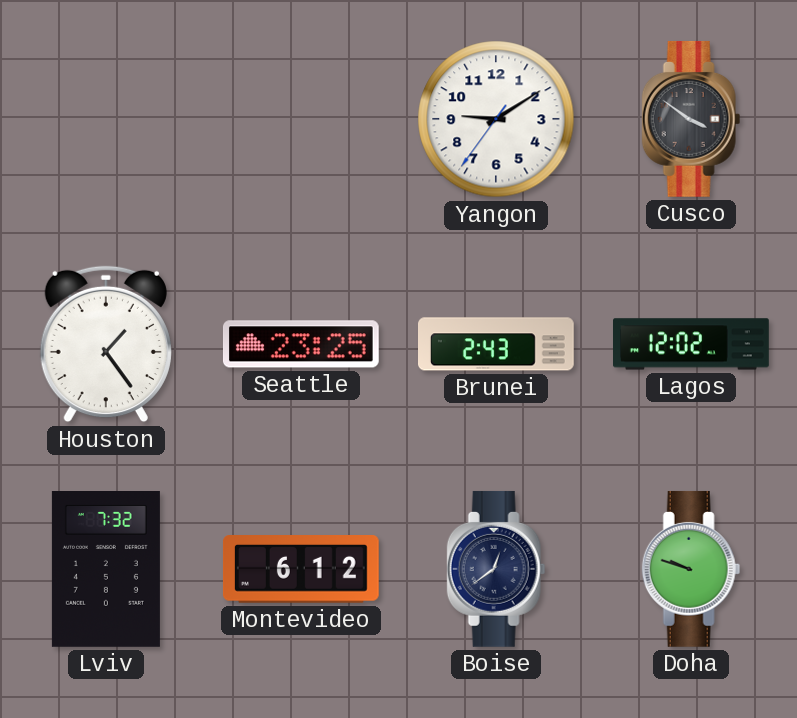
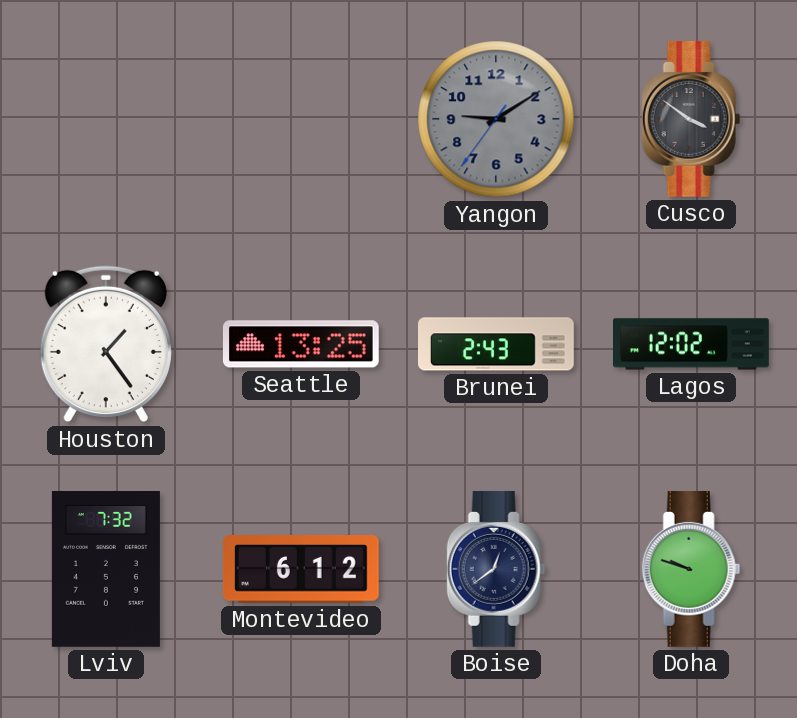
Yangon dial: white -> grey
Seattle: 23:25 -> 13:25
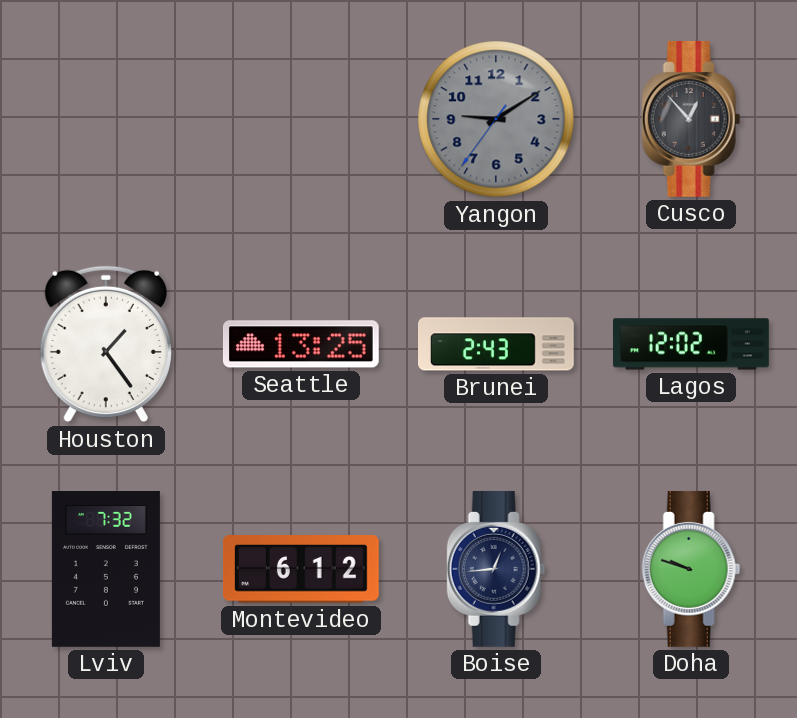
Cusco: 3:51 -> 12:53
Boise: 12:39 -> 12:44
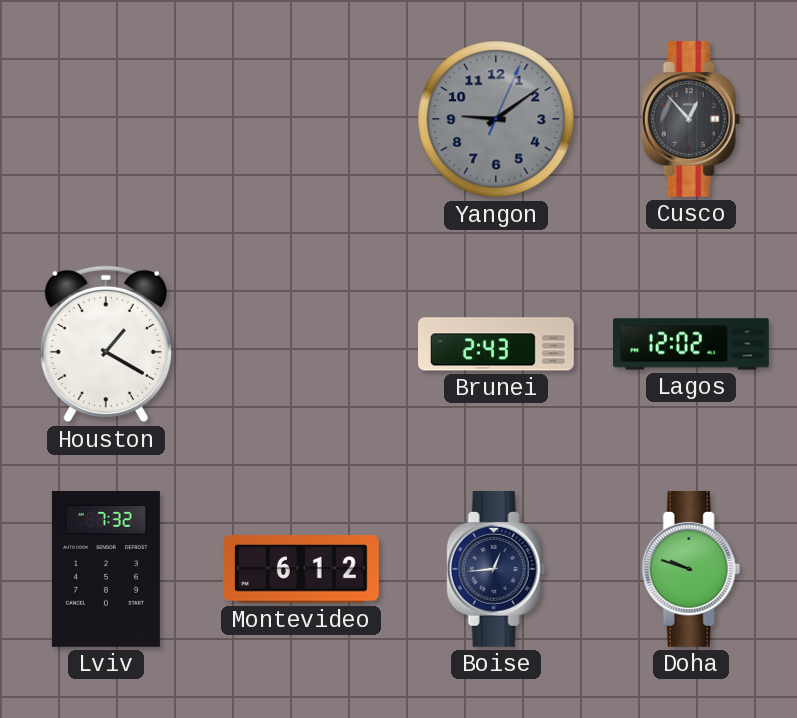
Yangon: 9:09:36 -> 9:09:04
Houston: 1:24 -> 1:20
Seattle: 13:25 -> none
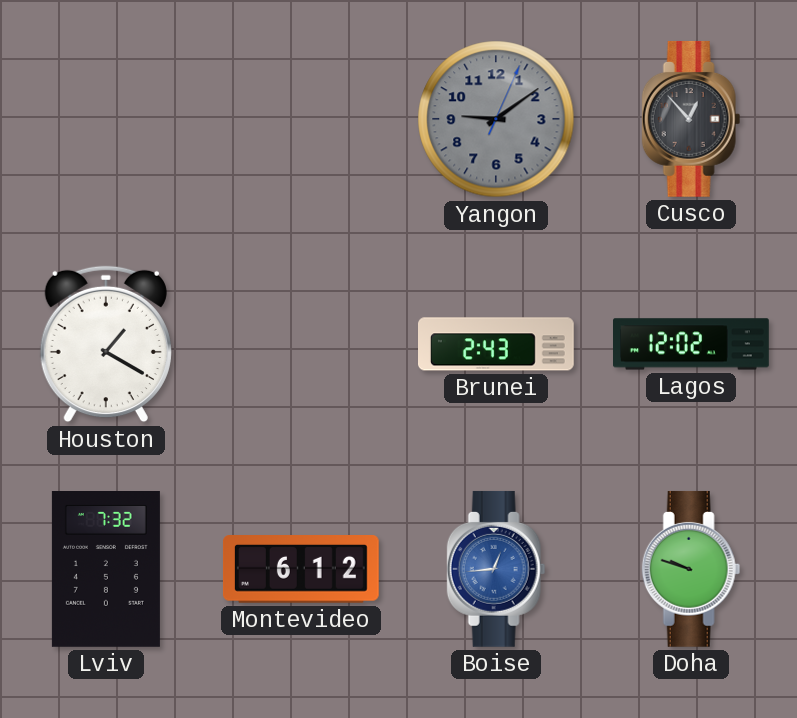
Boise dial: navy -> blue
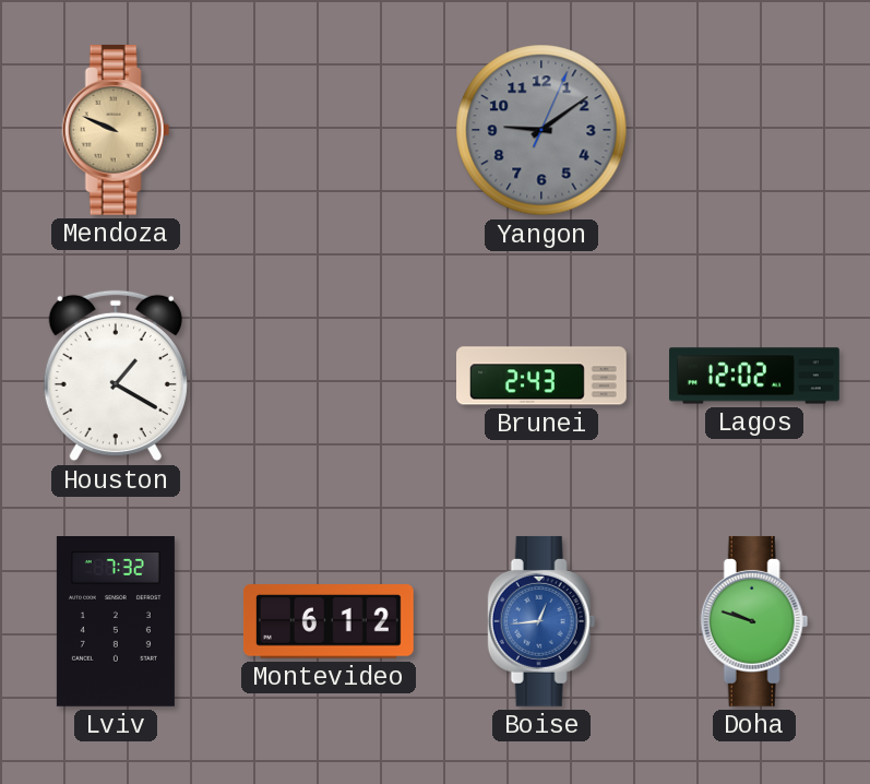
Mendoza: none -> 9:49
Cusco: 12:53 -> none
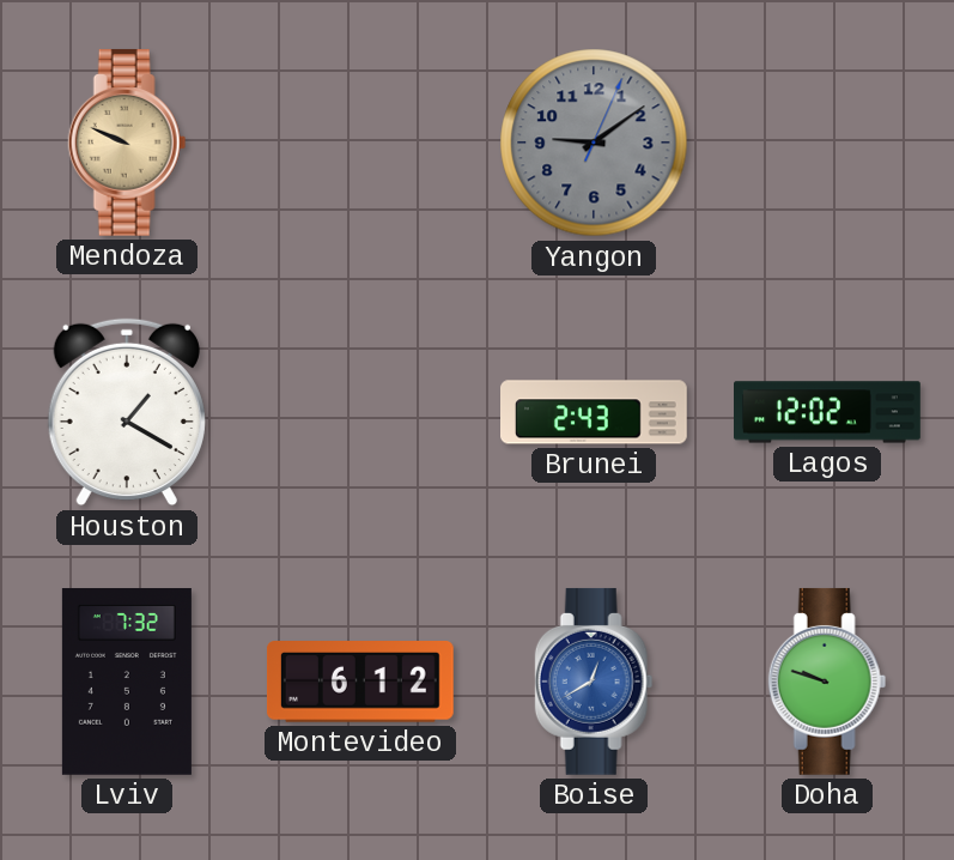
Boise: 12:44 -> 12:40
